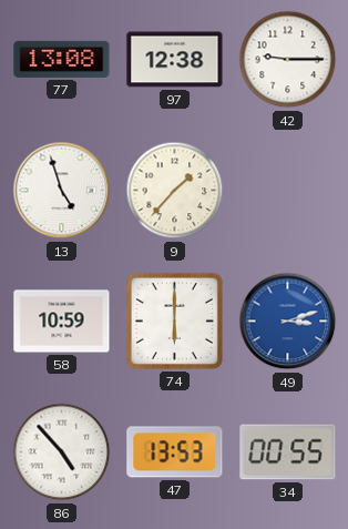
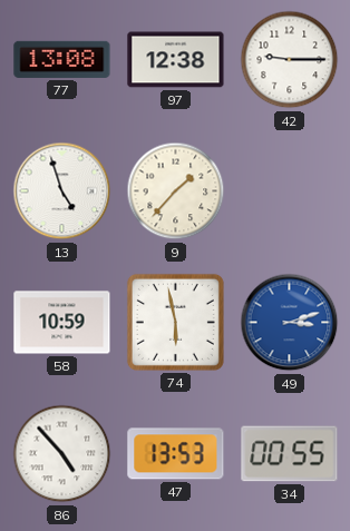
74: 6:00 -> 5:58
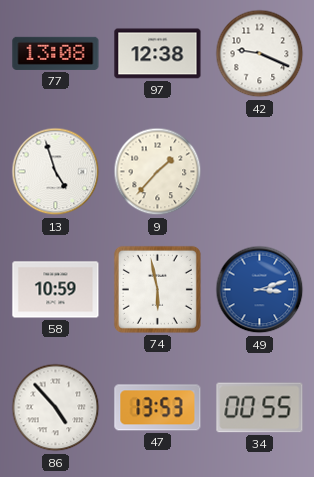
42: 9:15 -> 9:19
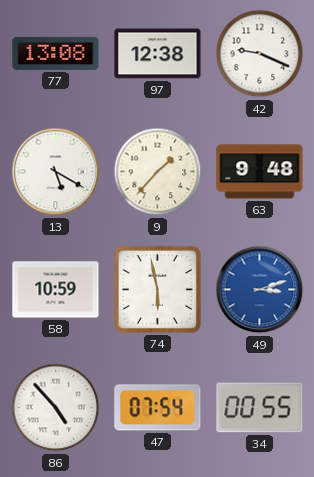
13: 4:57 -> 5:20
63: none -> 9:48
47: 13:53 -> 07:54
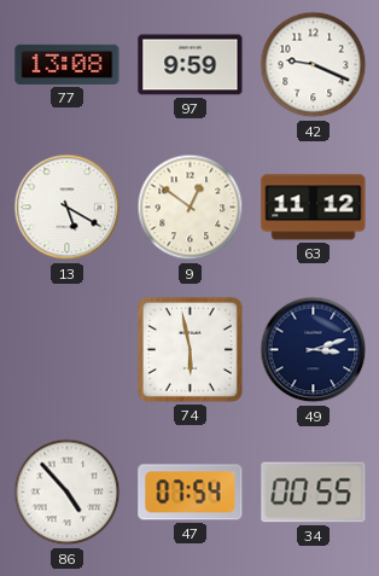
97: 12:38 -> 9:59
9: 1:37 -> 12:51
63: 9:48 -> 11:12
58: 10:59 -> none
49 dial: blue -> navy
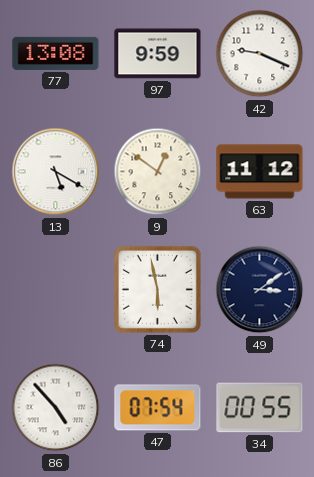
49: 3:12 -> 3:09
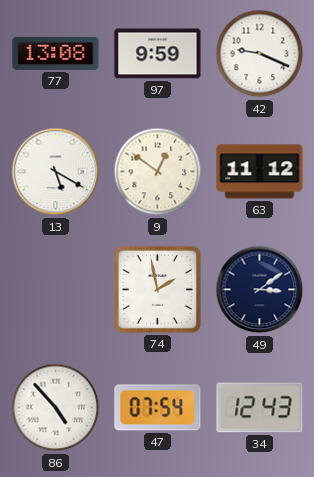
74: 5:58 -> 1:58
34: 00:55 -> 12:43
